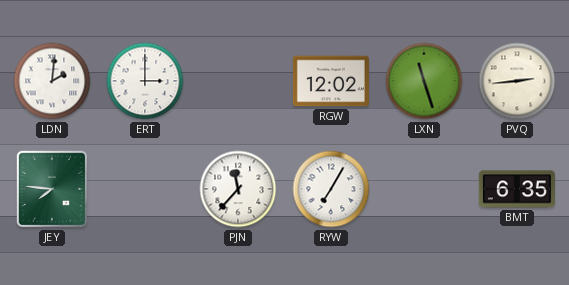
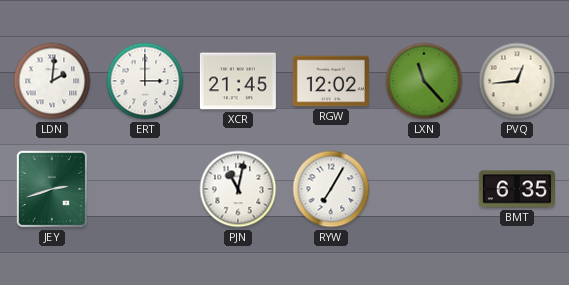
XCR: none -> 21:45
LXN: 11:27 -> 11:23
PVQ: 2:44 -> 12:44
JEY: 7:46 -> 2:42
PJN: 11:37 -> 11:02
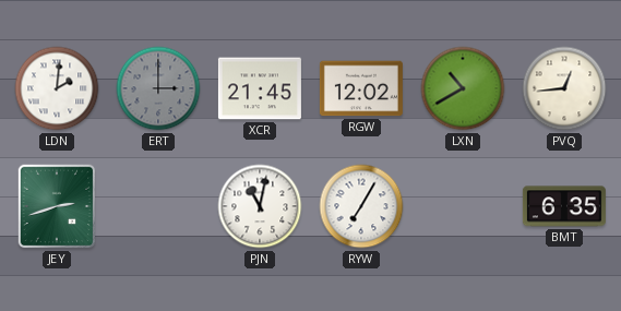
ERT dial: white -> grey
LXN: 11:23 -> 10:40
